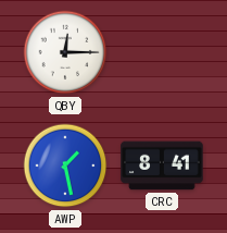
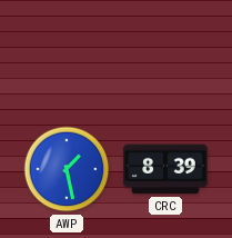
QBY: 12:15 -> none
CRC: 8:41 -> 8:39
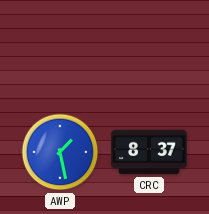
CRC: 8:39 -> 8:37
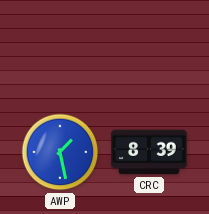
CRC: 8:37 -> 8:39
